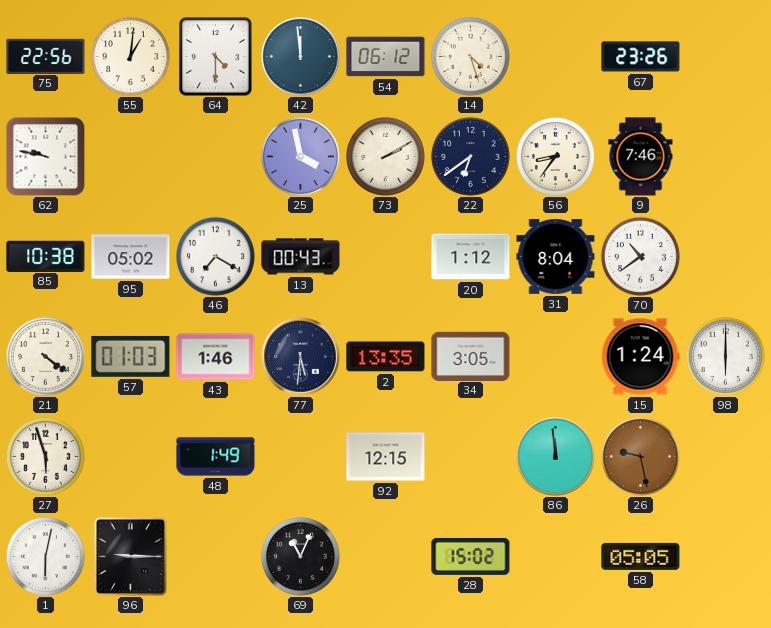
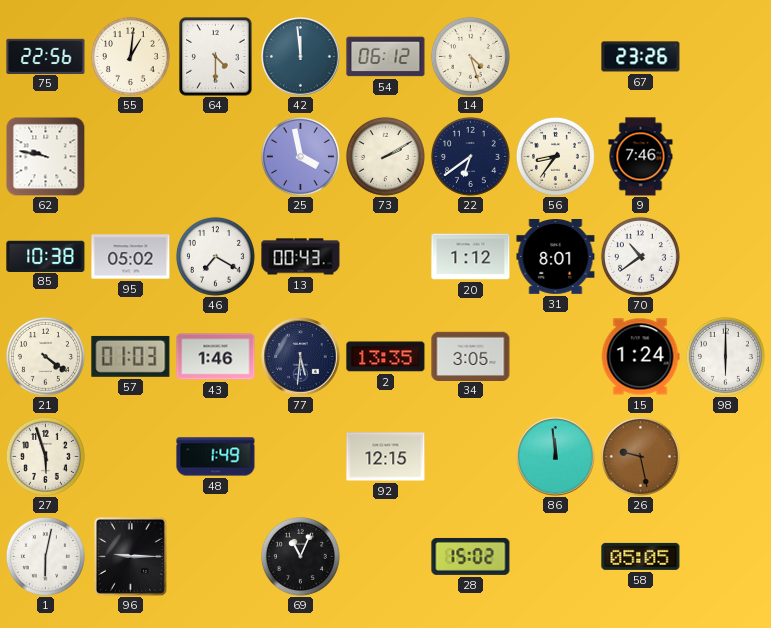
31: 8:04 -> 8:01
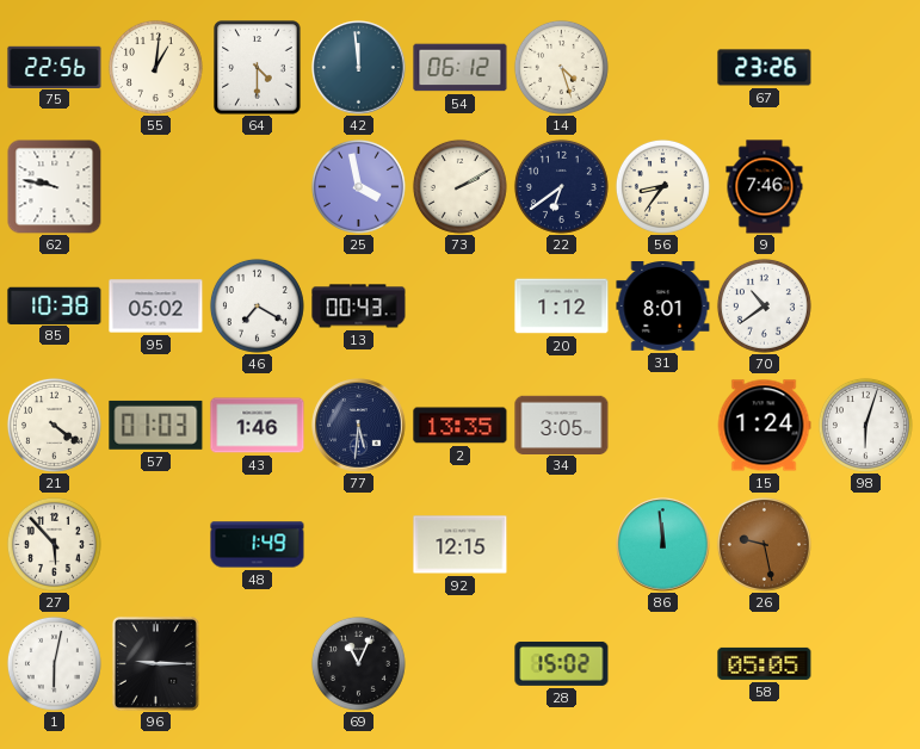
98: 6:00 -> 6:03
27: 5:57 -> 5:53
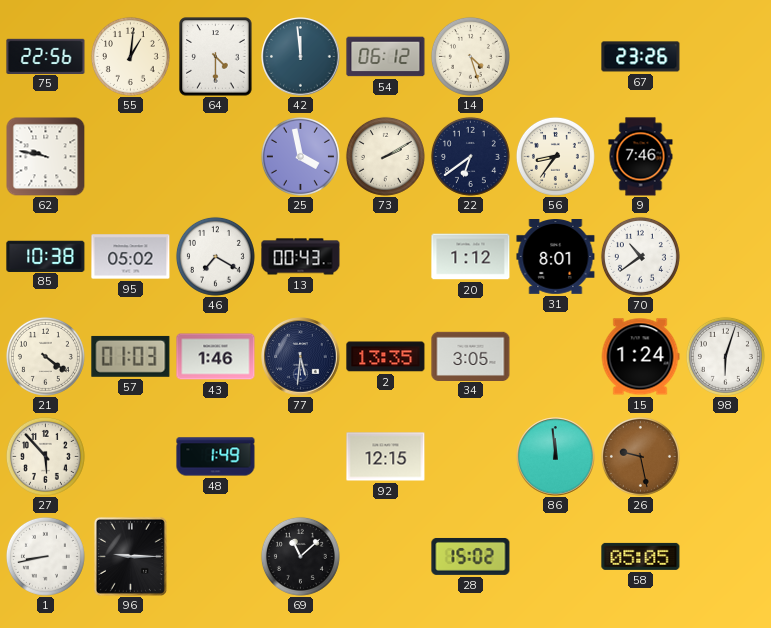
1: 6:02 -> 8:43
69: 11:04 -> 11:08
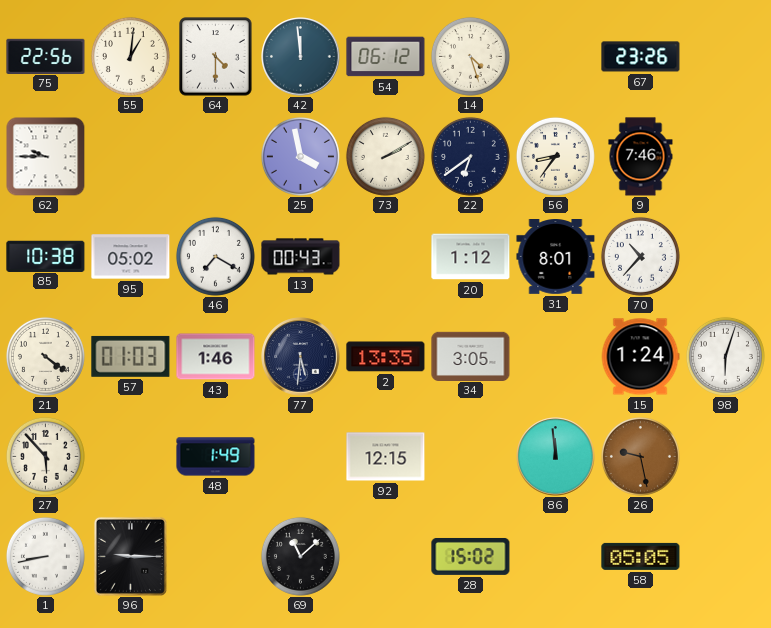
62: 9:47 -> 9:45
70: 10:39 -> 10:37
